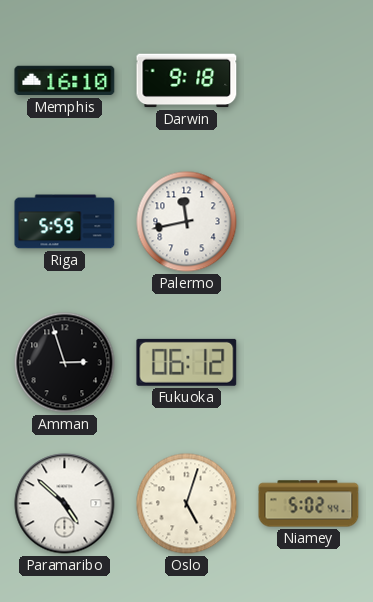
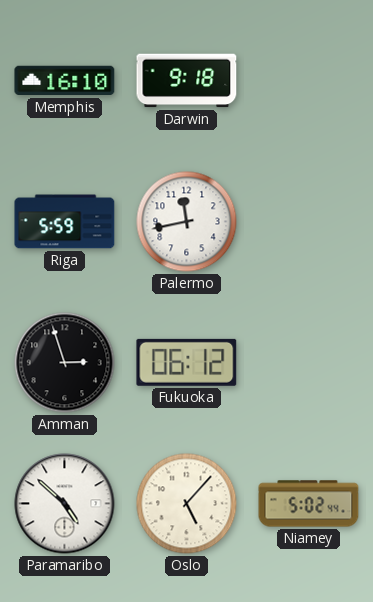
Oslo: 5:03 -> 5:07
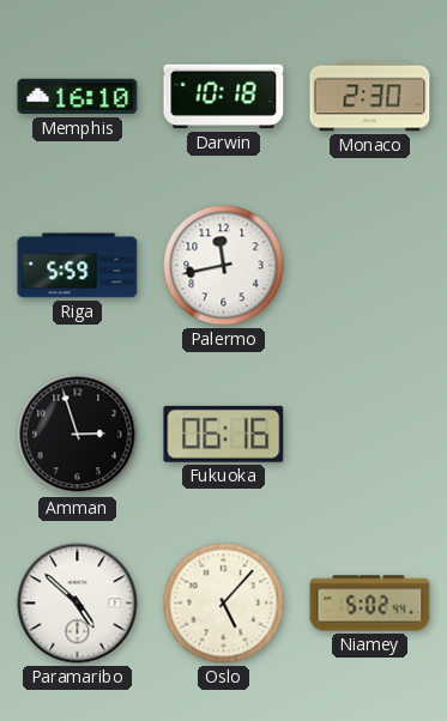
Darwin: 9:18 -> 10:18
Monaco: none -> 2:30
Fukuoka: 06:12 -> 06:16
